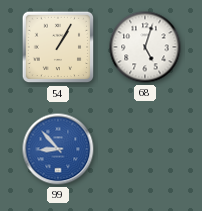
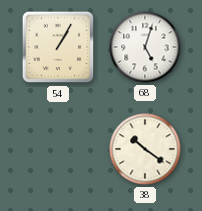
99: 8:53 -> none
38: none -> 10:21
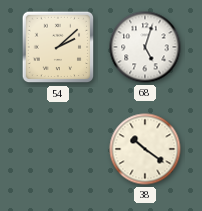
54: 1:05 -> 2:08
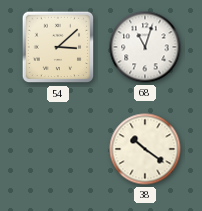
54: 2:08 -> 3:08
68: 5:03 -> 11:03
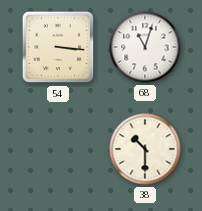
54: 3:08 -> 3:16
38: 10:21 -> 10:30
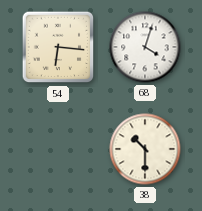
54: 3:16 -> 6:16
68: 11:03 -> 4:03
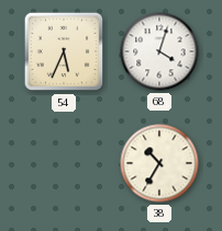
54: 6:16 -> 5:34
38: 10:30 -> 10:35
